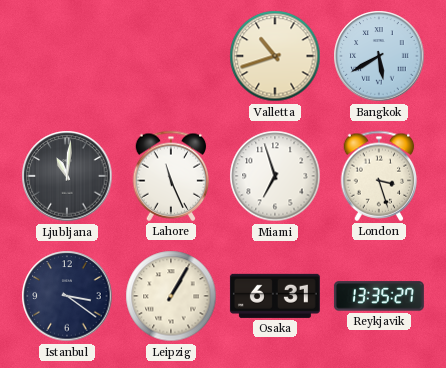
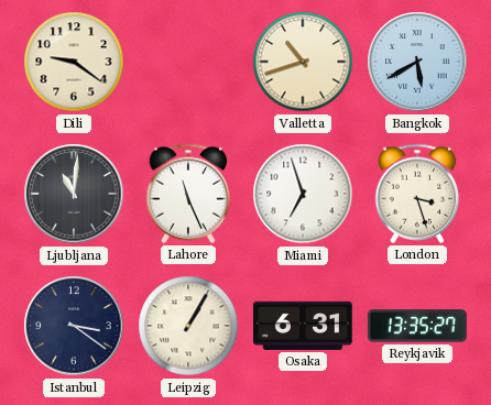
Dili: none -> 9:21
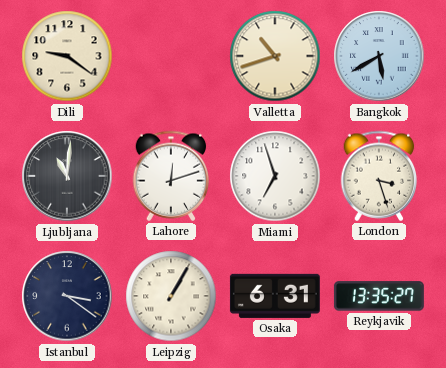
Lahore: 11:26 -> 12:12
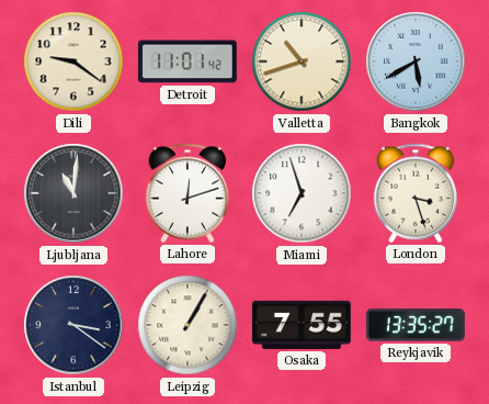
Detroit: none -> 11:01
Osaka: 6:31 -> 7:55
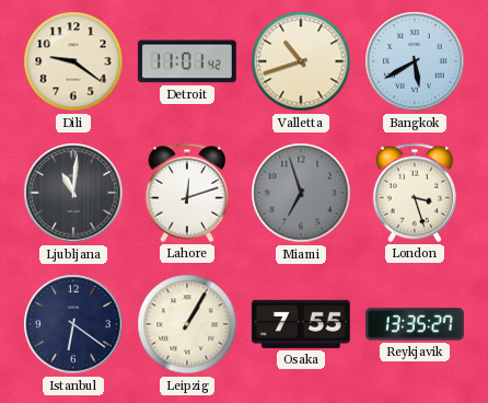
Miami dial: white -> grey
Istanbul: 3:21 -> 6:21
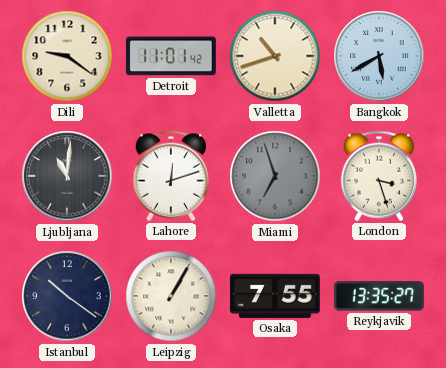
Istanbul: 6:21 -> 10:21
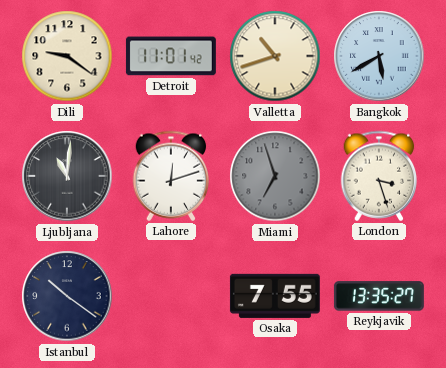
Leipzig: 1:05 -> none
